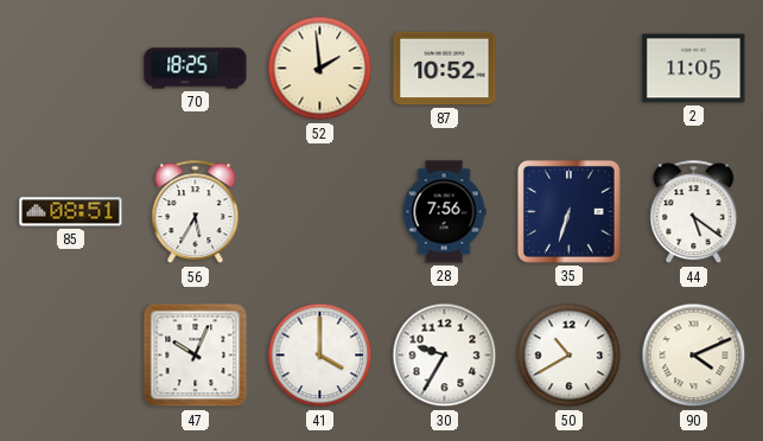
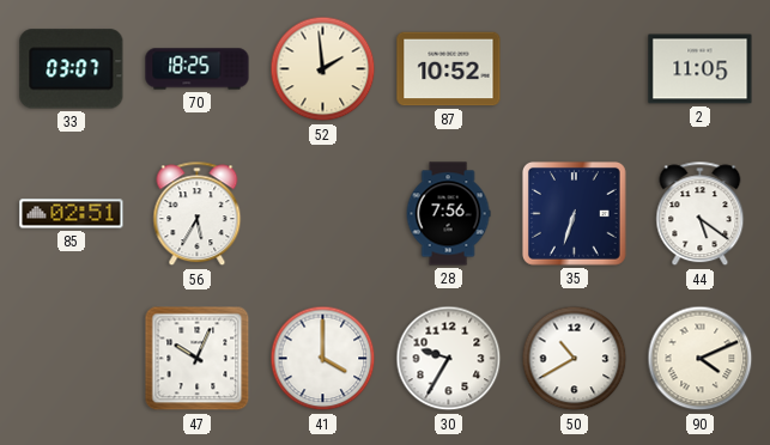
33: none -> 03:07
85: 08:51 -> 02:51
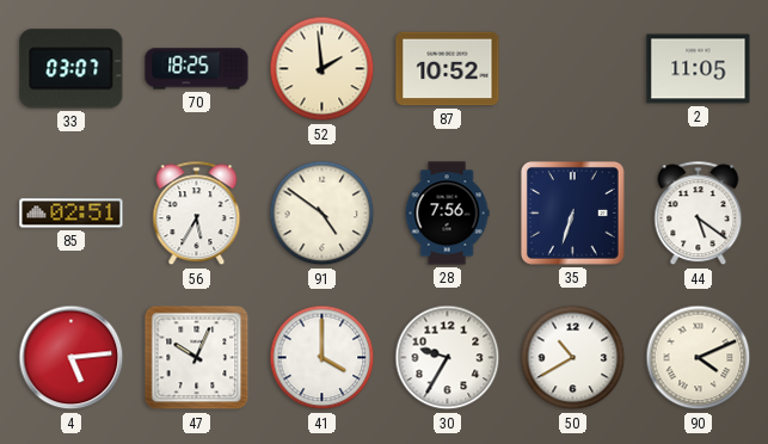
91: none -> 4:51
4: none -> 5:14
